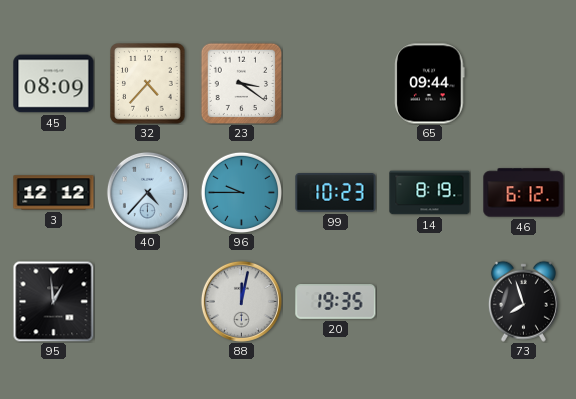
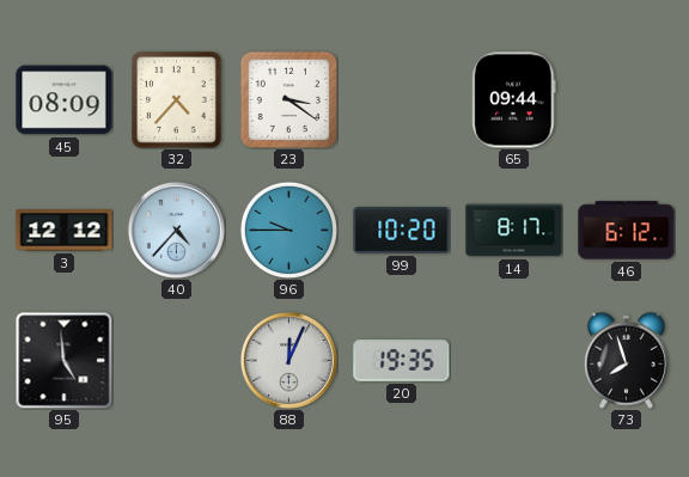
99: 10:23 -> 10:20
14: 8:19 -> 8:17
95: 12:59 -> 4:59
88: 12:02 -> 12:04
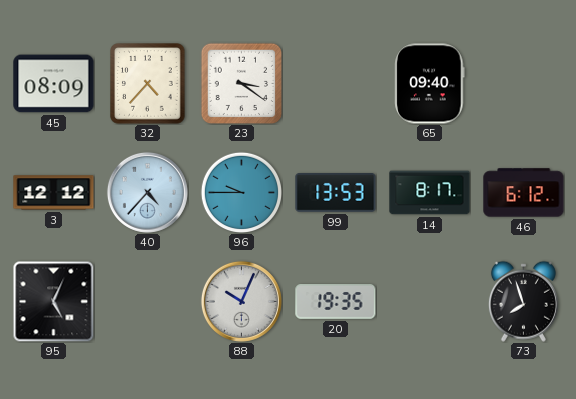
65: 09:44 -> 09:40
99: 10:20 -> 13:53
95: 4:59 -> 5:04
88: 12:04 -> 10:04
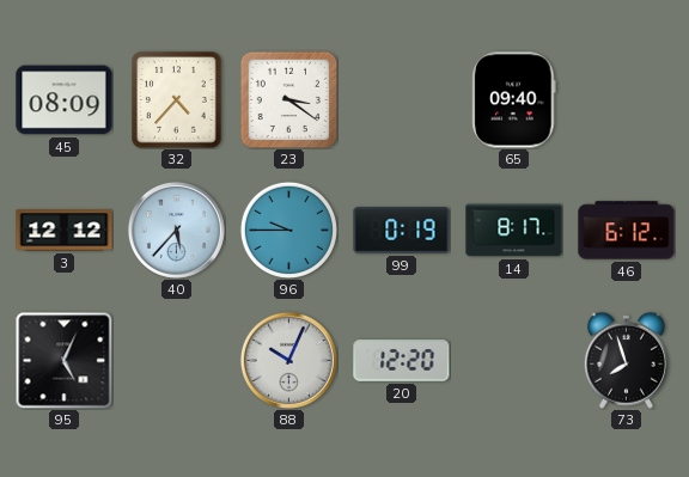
40: 4:37 -> 5:37
99: 13:53 -> 0:19
20: 19:35 -> 12:20
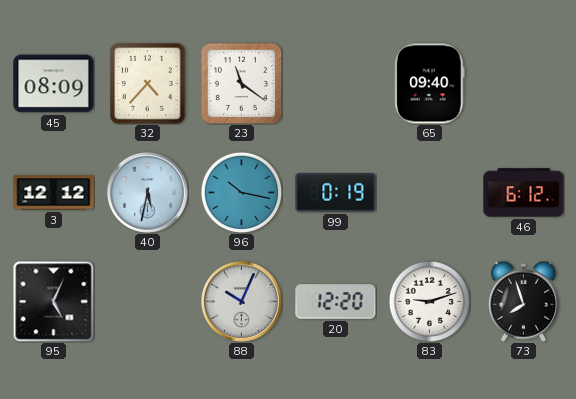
23: 3:21 -> 11:21
40: 5:37 -> 5:32
96: 9:45 -> 10:17
14: 8:17 -> none
83: none -> 9:12
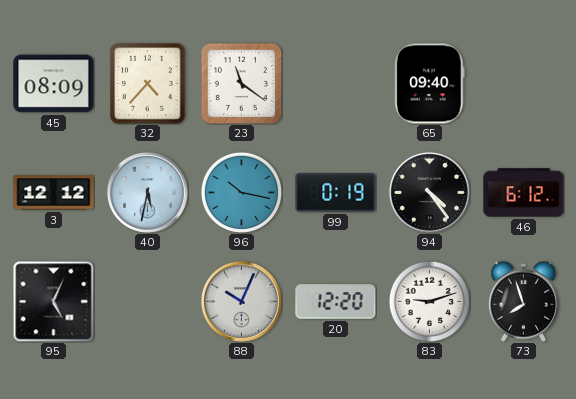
94: none -> 4:24
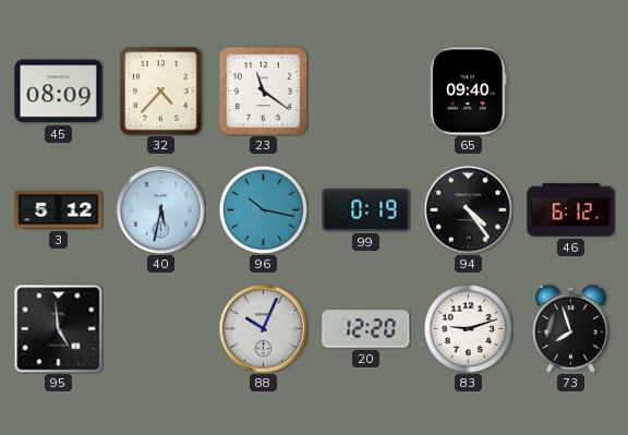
3: 12:12 -> 5:12
95: 5:04 -> 4:59
